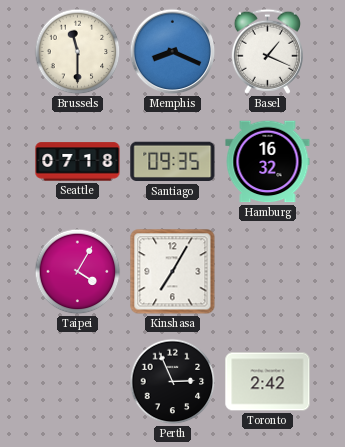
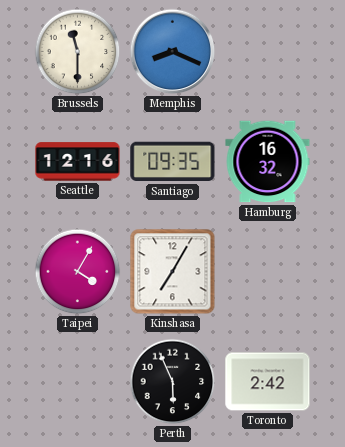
Basel: 1:19 -> none
Seattle: 07:18 -> 12:16
Perth: 2:56 -> 5:56
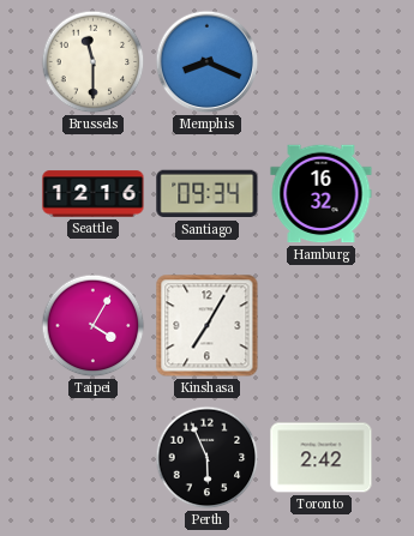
Santiago: 09:35 -> 09:34
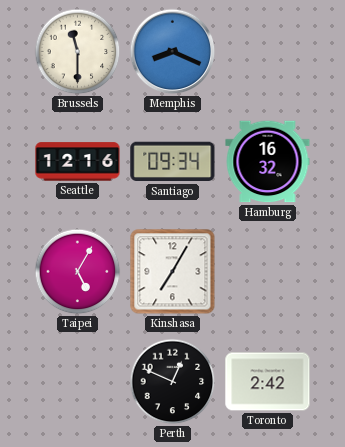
Taipei: 4:05 -> 5:05
Perth: 5:56 -> 12:49
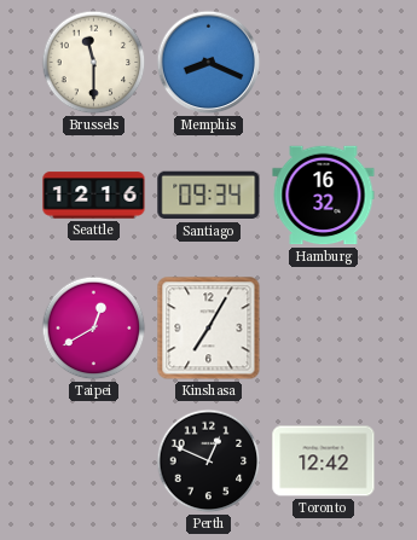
Taipei: 5:05 -> 12:40
Toronto: 2:42 -> 12:42
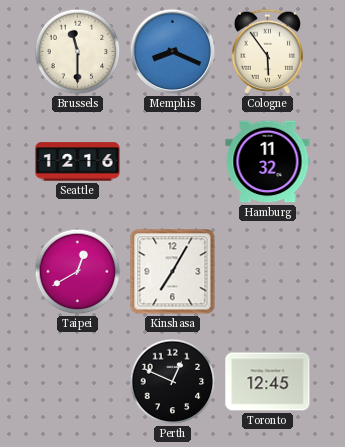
Cologne: none -> 5:54
Santiago: 09:34 -> none
Hamburg: 16:32 -> 11:32
Toronto: 12:42 -> 12:45
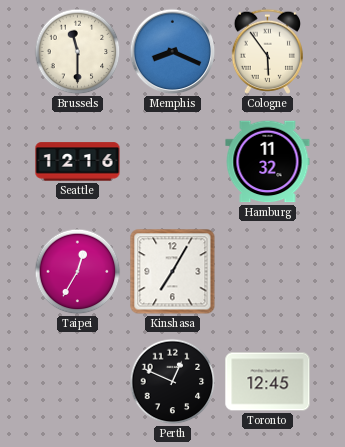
Taipei: 12:40 -> 12:35
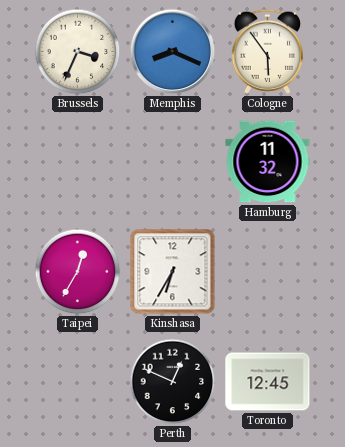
Brussels: 11:30 -> 3:34
Seattle: 12:16 -> none
Kinshasa: 7:05 -> 6:35
